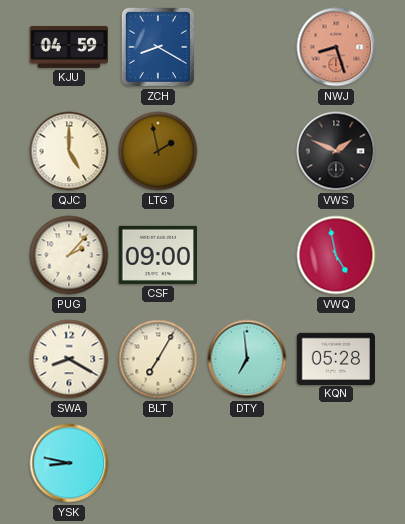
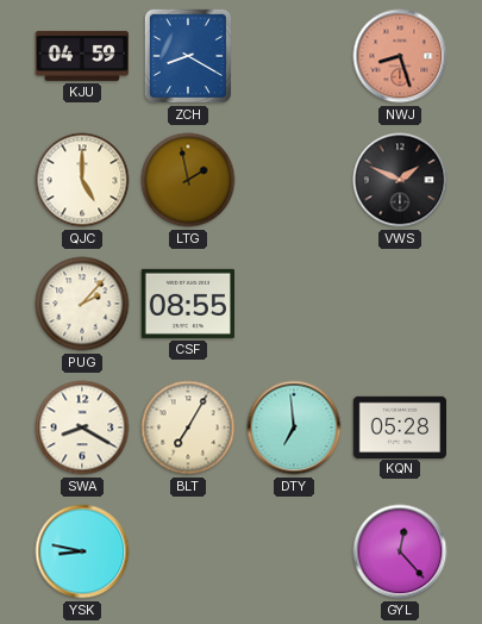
CSF: 09:00 -> 08:55
VWQ: 4:58 -> none
GYL: none -> 12:23
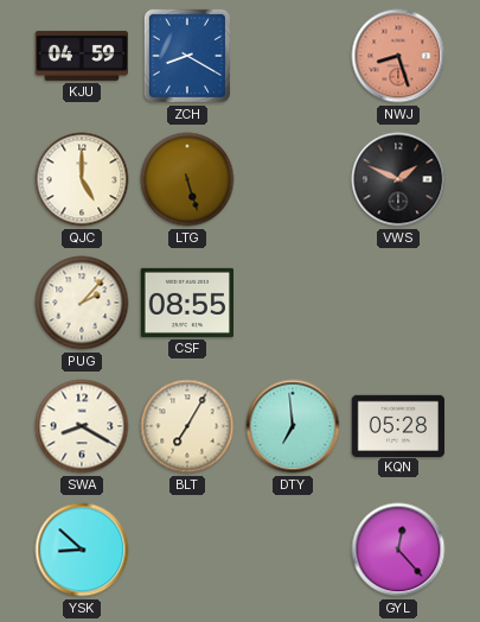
LTG: 1:58 -> 5:27
YSK: 8:47 -> 8:52
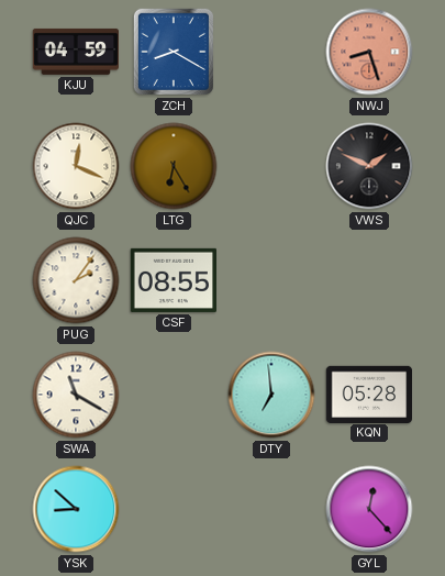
QJC: 5:00 -> 12:19
LTG: 5:27 -> 6:25
PUG: 2:07 -> 2:06
SWA: 8:20 -> 11:20
BLT: 7:05 -> none
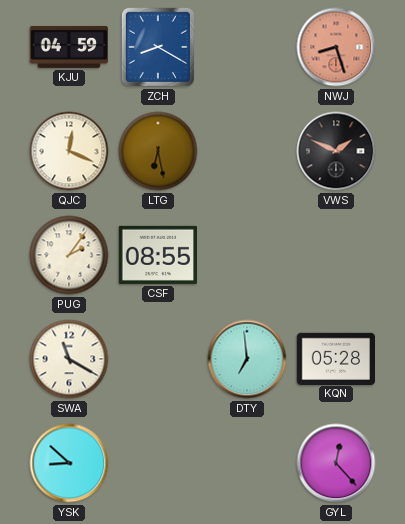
LTG: 6:25 -> 6:28
